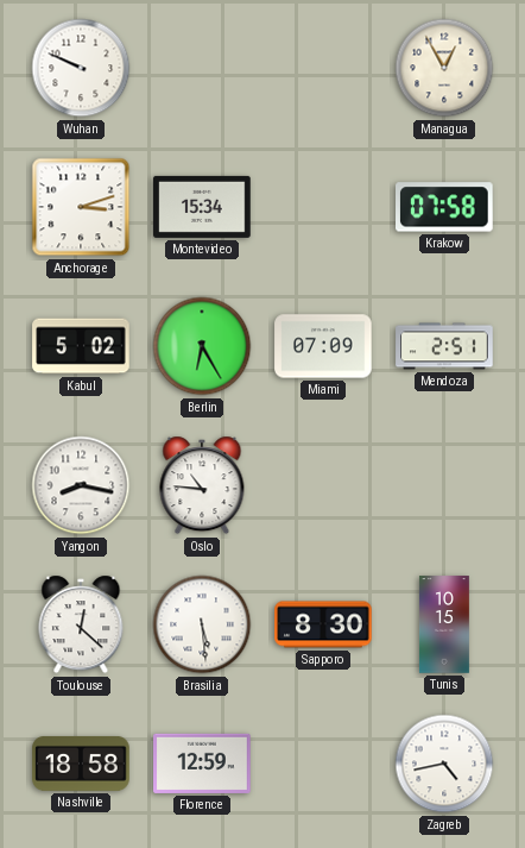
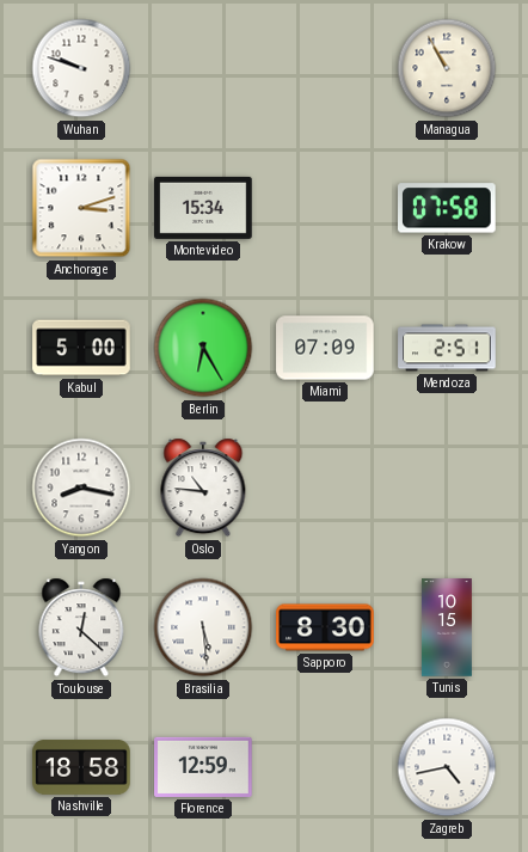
Wuhan: 9:49 -> 9:48
Managua: 12:55 -> 10:55
Kabul: 5:02 -> 5:00
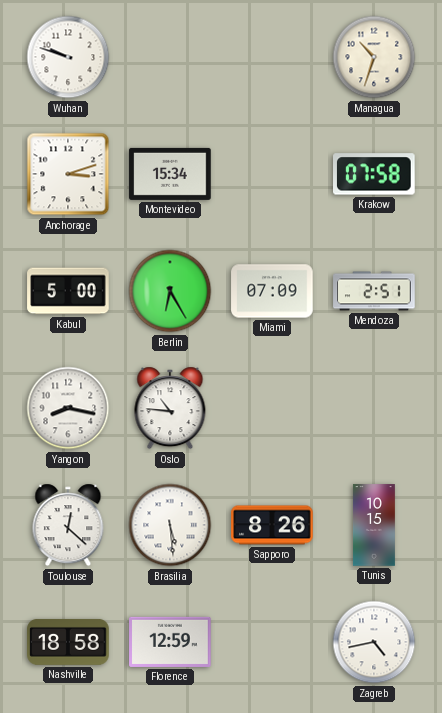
Managua: 10:55 -> 10:33
Sapporo: 8:30 -> 8:26
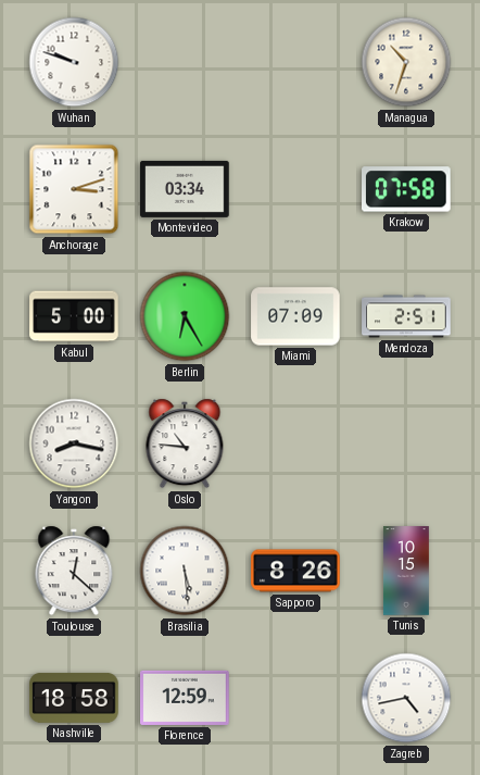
Montevideo: 15:34 -> 03:34
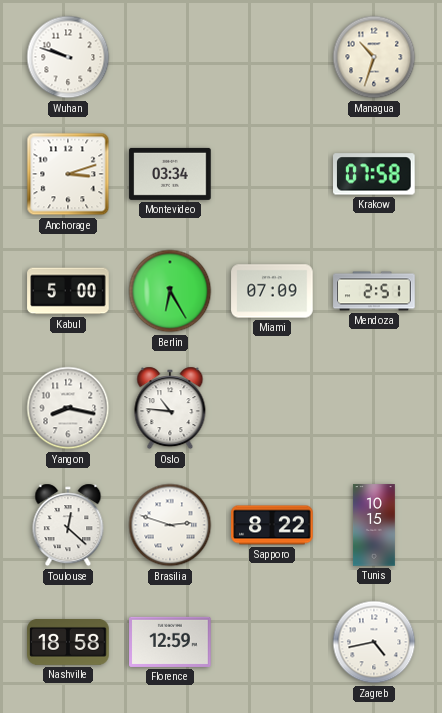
Brasilia: 5:29 -> 2:48
Sapporo: 8:26 -> 8:22
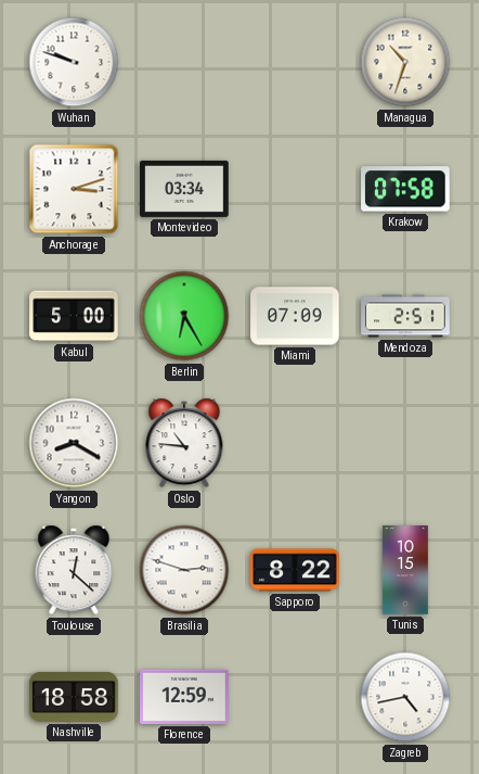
Yangon: 8:17 -> 8:20
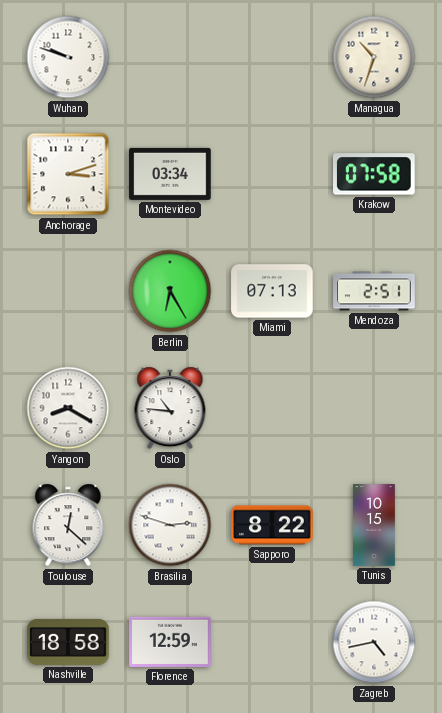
Kabul: 5:00 -> none
Miami: 07:09 -> 07:13
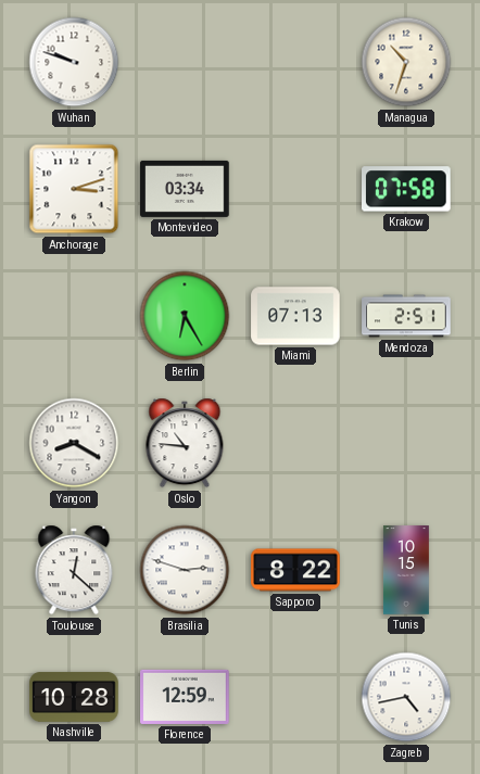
Nashville: 18:58 -> 10:28
